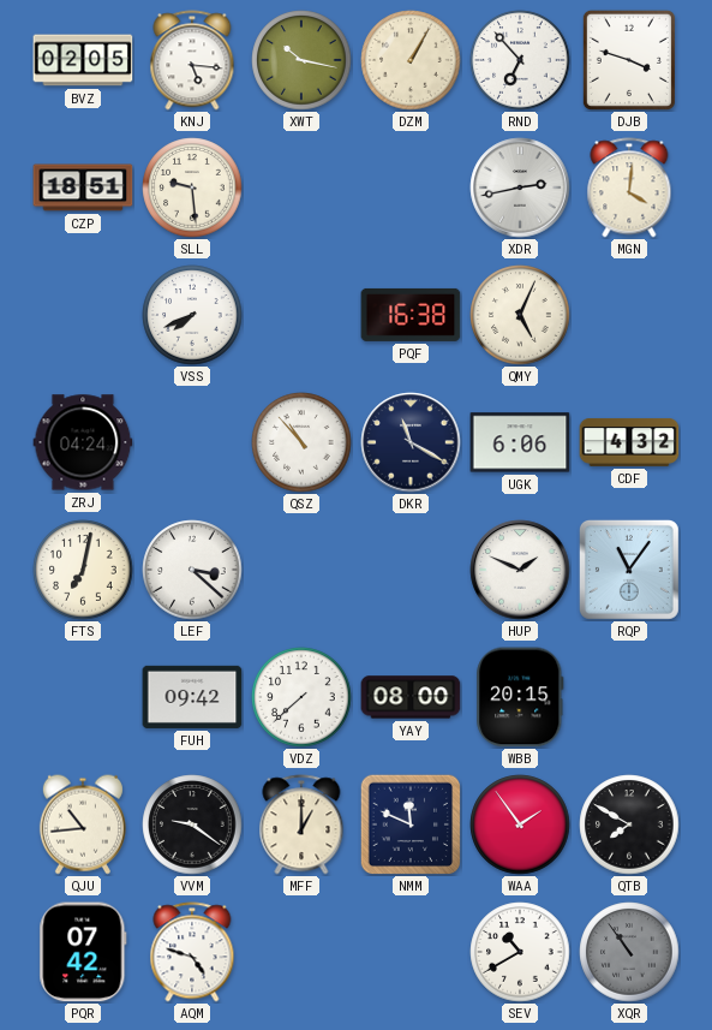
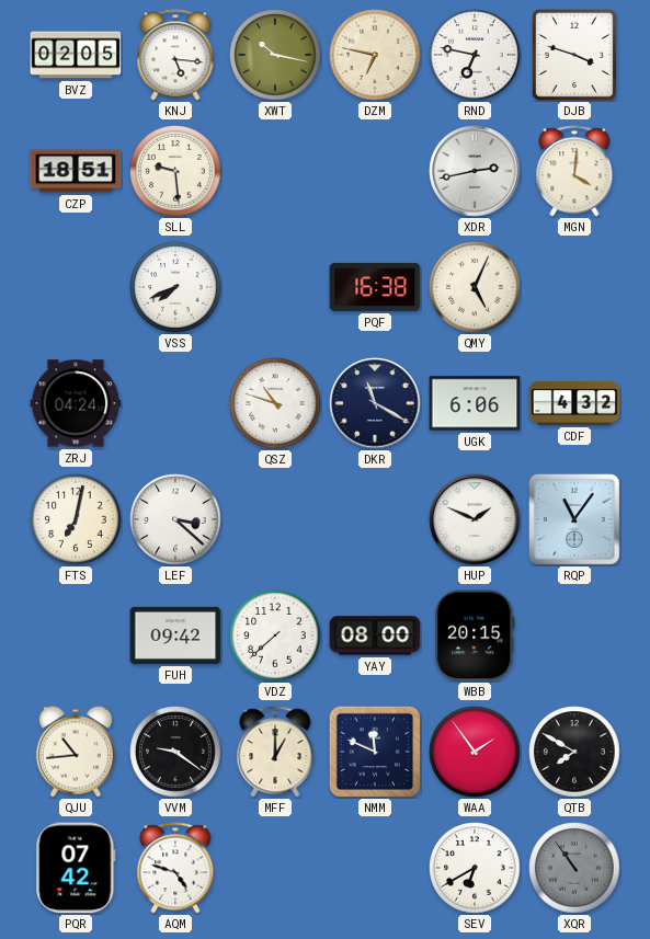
DZM: 1:05 -> 6:47
RND: 6:53 -> 6:47
QSZ: 10:53 -> 10:48
SEV: 10:40 -> 6:40
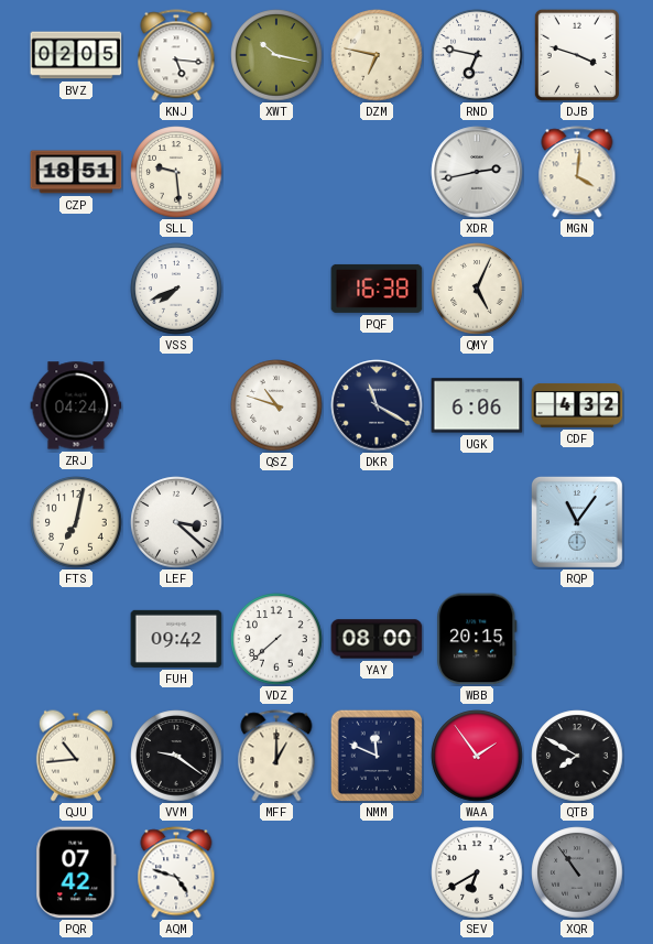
HUP: 1:49 -> none
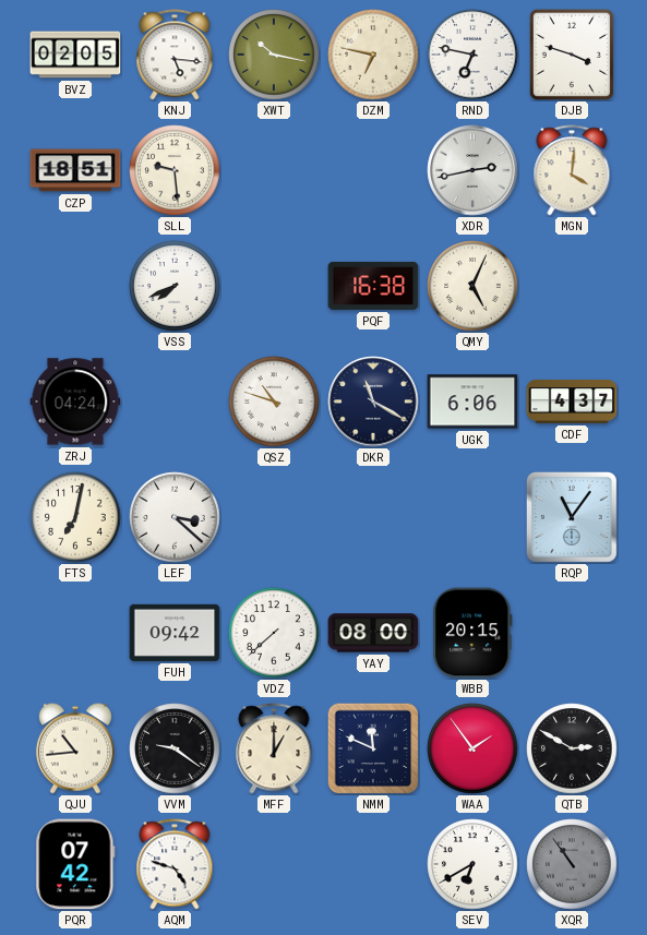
CDF: 4:32 -> 4:37
QTB: 7:50 -> 2:50
